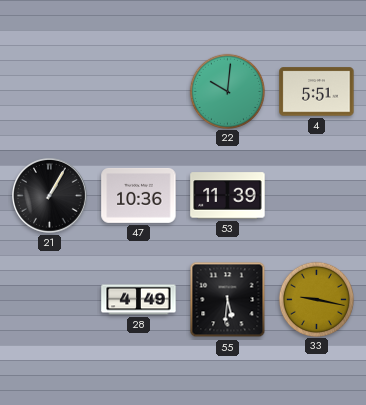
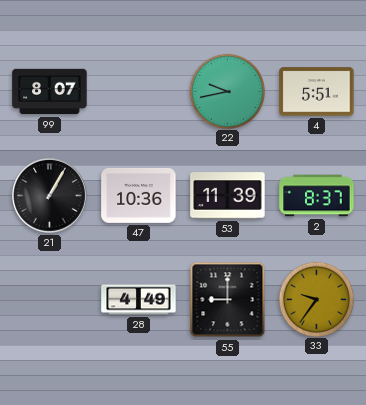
99: none -> 8:07
22: 10:01 -> 9:43
2: none -> 8:37
55: 5:31 -> 9:00
33: 9:17 -> 9:36
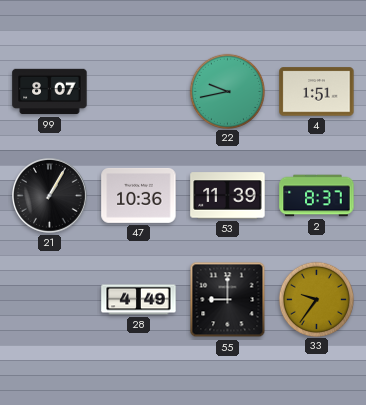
4: 5:51 -> 1:51
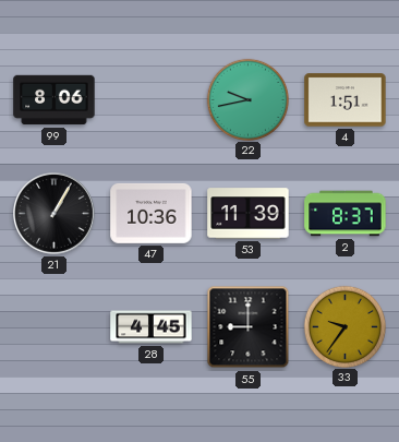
99: 8:07 -> 8:06
28: 4:49 -> 4:45
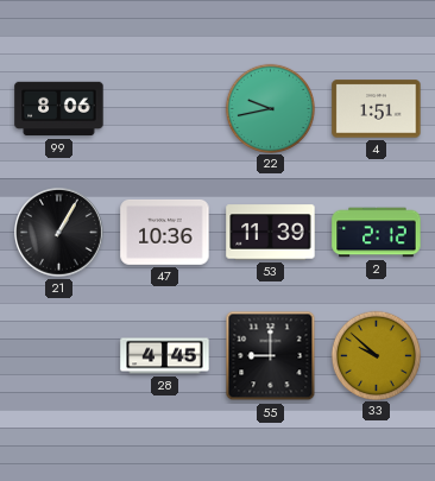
2: 8:37 -> 2:12
33: 9:36 -> 9:52
